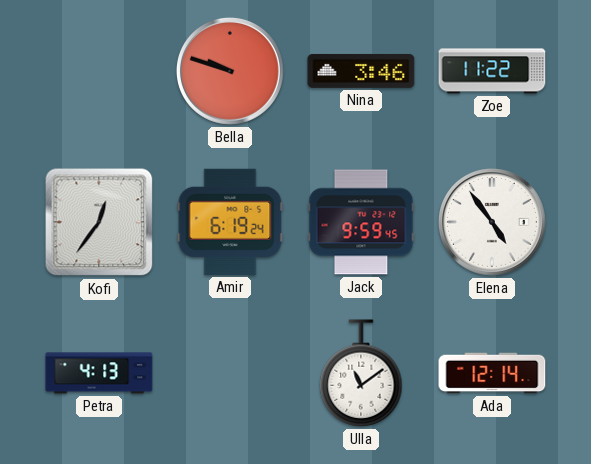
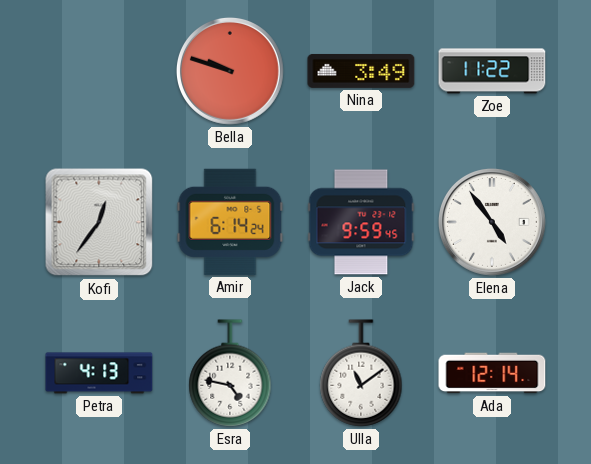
Nina: 3:46 -> 3:49
Amir: 6:19 -> 6:14
Esra: none -> 4:47
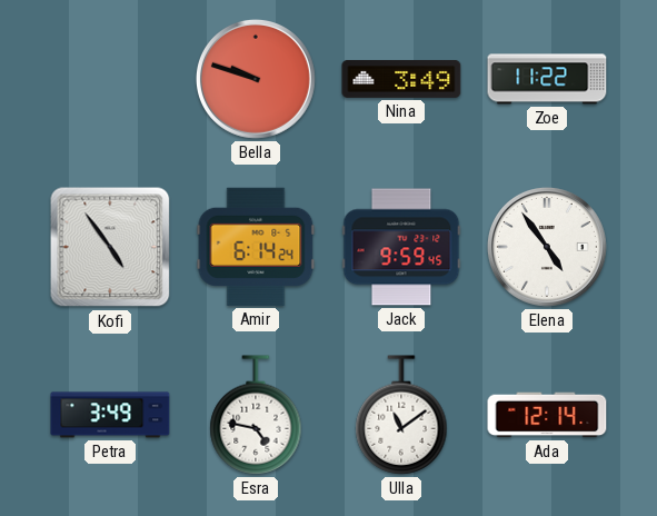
Kofi: 12:36 -> 4:54
Petra: 4:13 -> 3:49
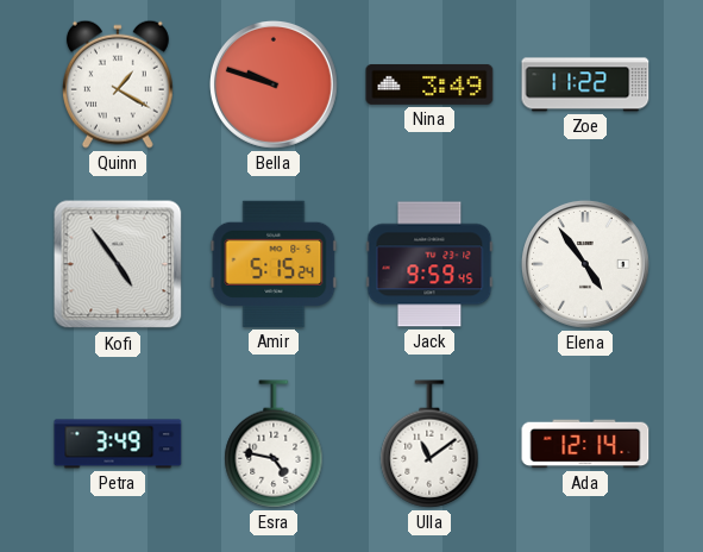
Quinn: none -> 1:20
Amir: 6:14 -> 5:15
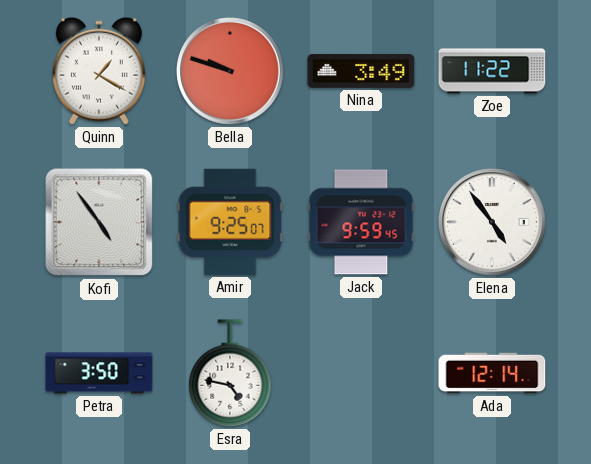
Amir: 5:15 -> 9:25
Petra: 3:49 -> 3:50
Ulla: 11:09 -> none
